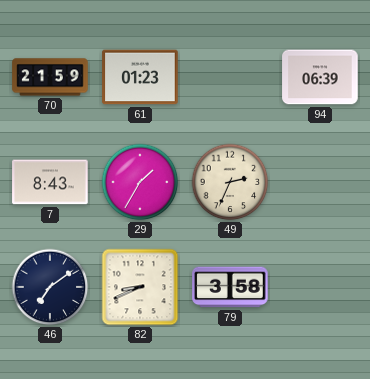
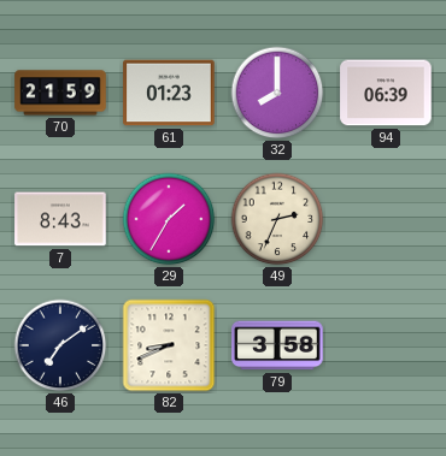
32: none -> 8:00
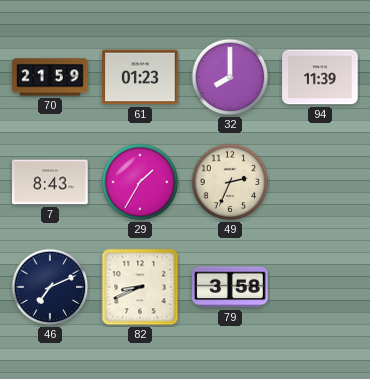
94: 06:39 -> 11:39
46: 7:09 -> 7:11
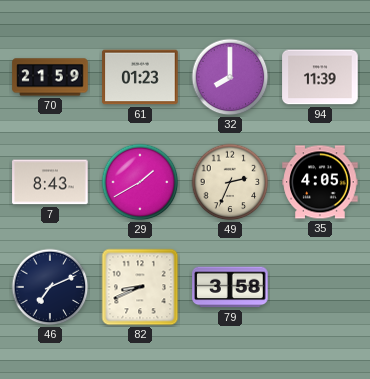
29: 1:35 -> 1:40
35: none -> 4:05
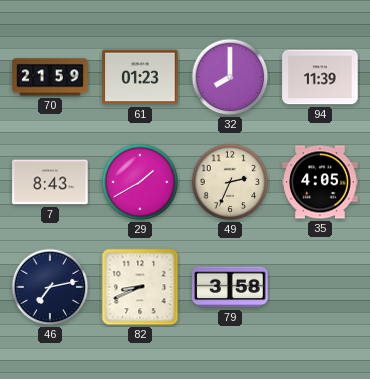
46: 7:11 -> 7:13
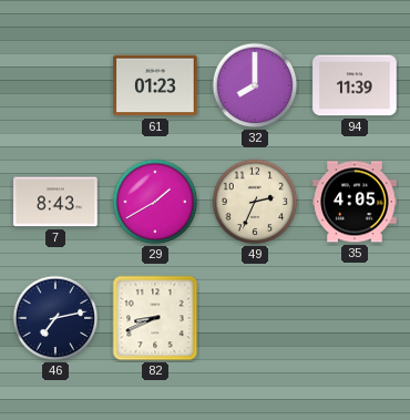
70: 21:59 -> none
79: 3:58 -> none
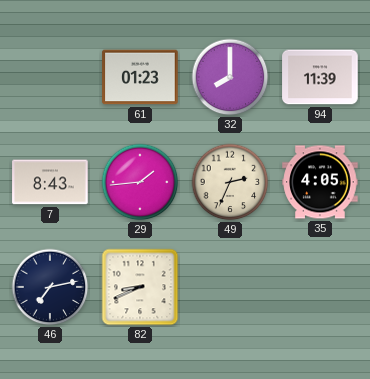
29: 1:40 -> 1:44
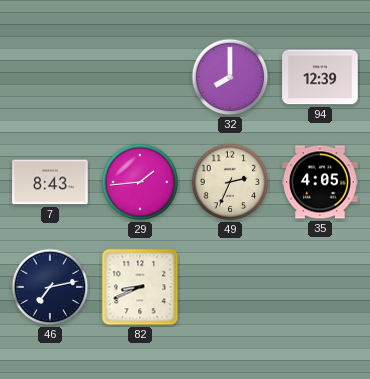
61: 01:23 -> none
94: 11:39 -> 12:39
